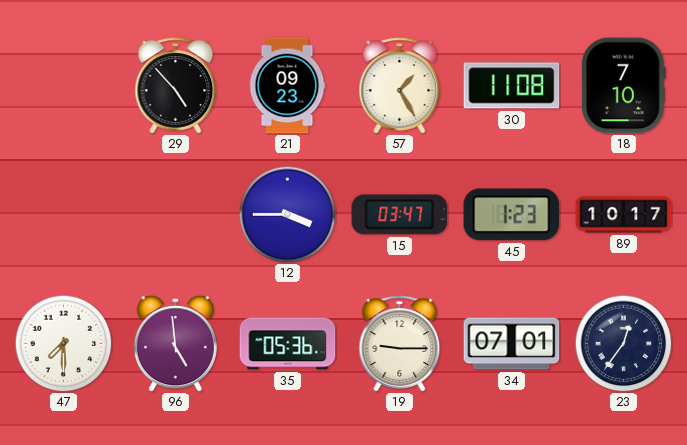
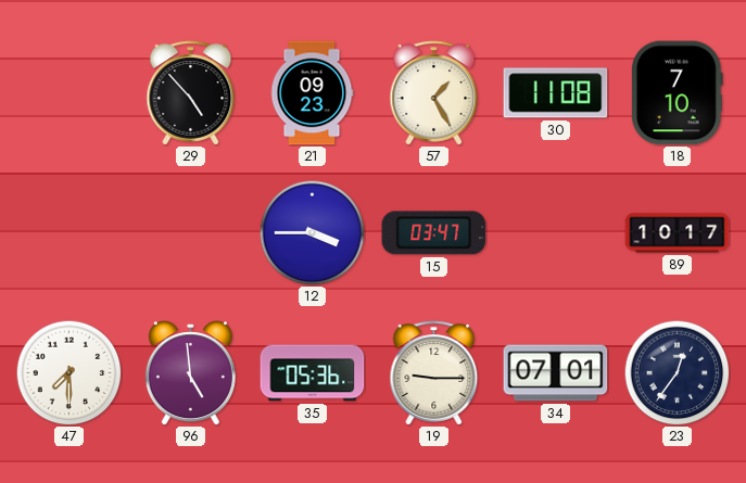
45: 1:23 -> none
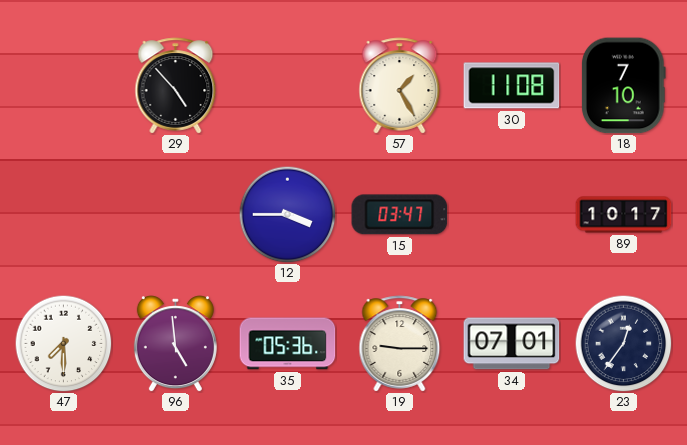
21: 09:23 -> none
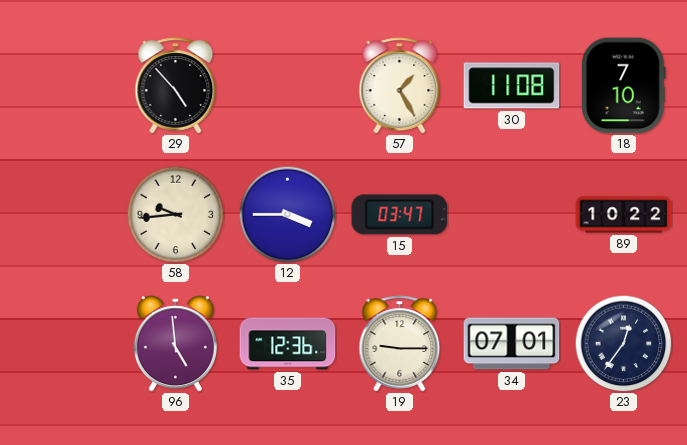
58: none -> 9:44
89: 10:17 -> 10:22
47: 7:30 -> none
35: 05:36 -> 12:36
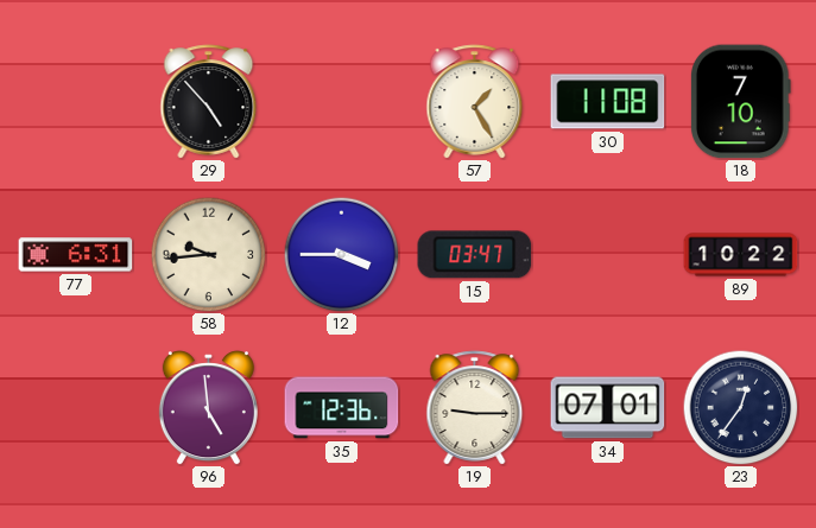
77: none -> 6:31
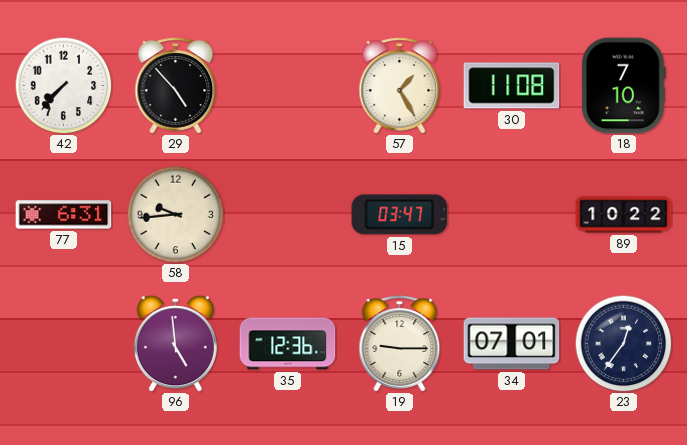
42: none -> 7:37
12: 3:45 -> none
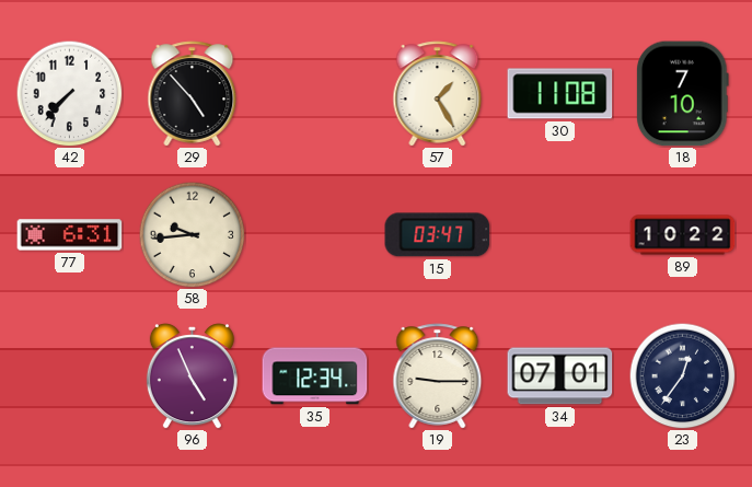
96: 4:59 -> 4:56
35: 12:36 -> 12:34
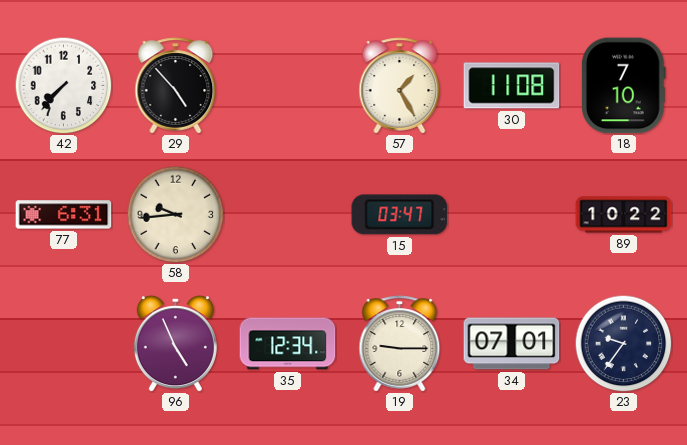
23: 12:36 -> 9:36
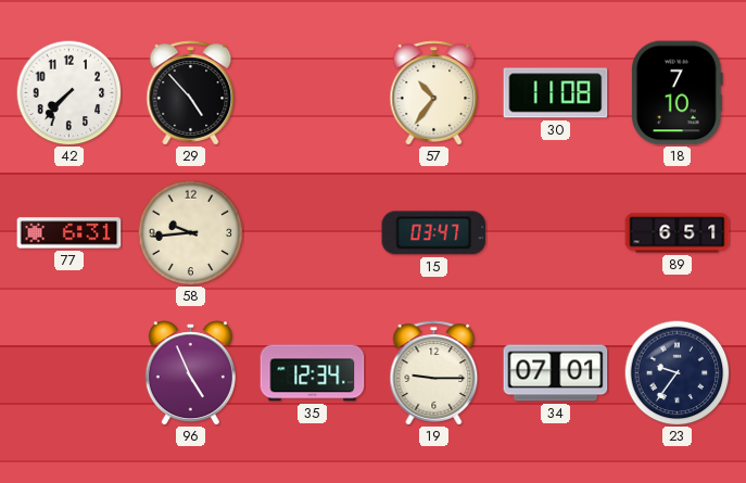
57: 1:25 -> 10:36
89: 10:22 -> 6:51
